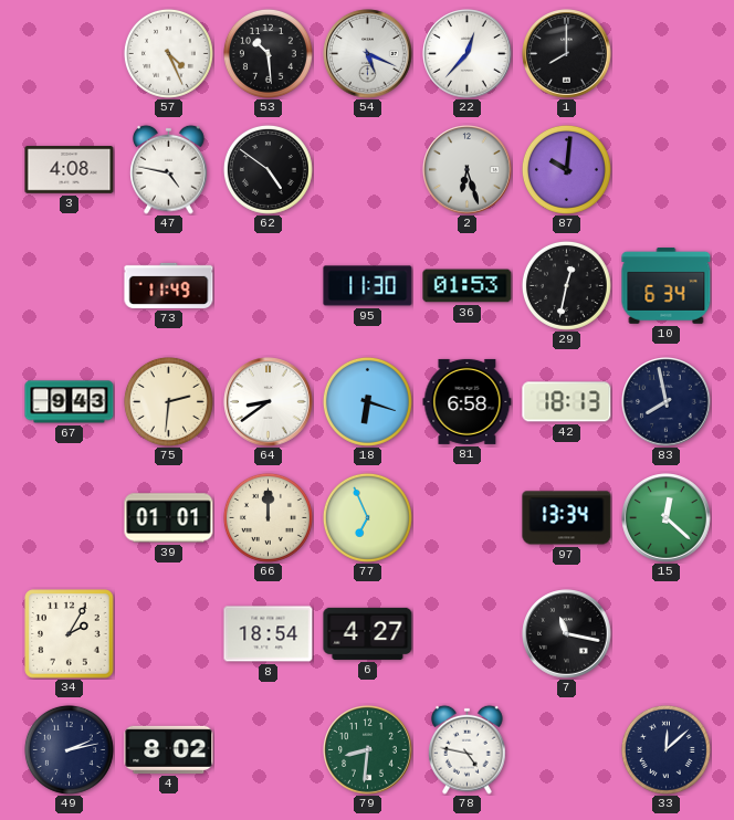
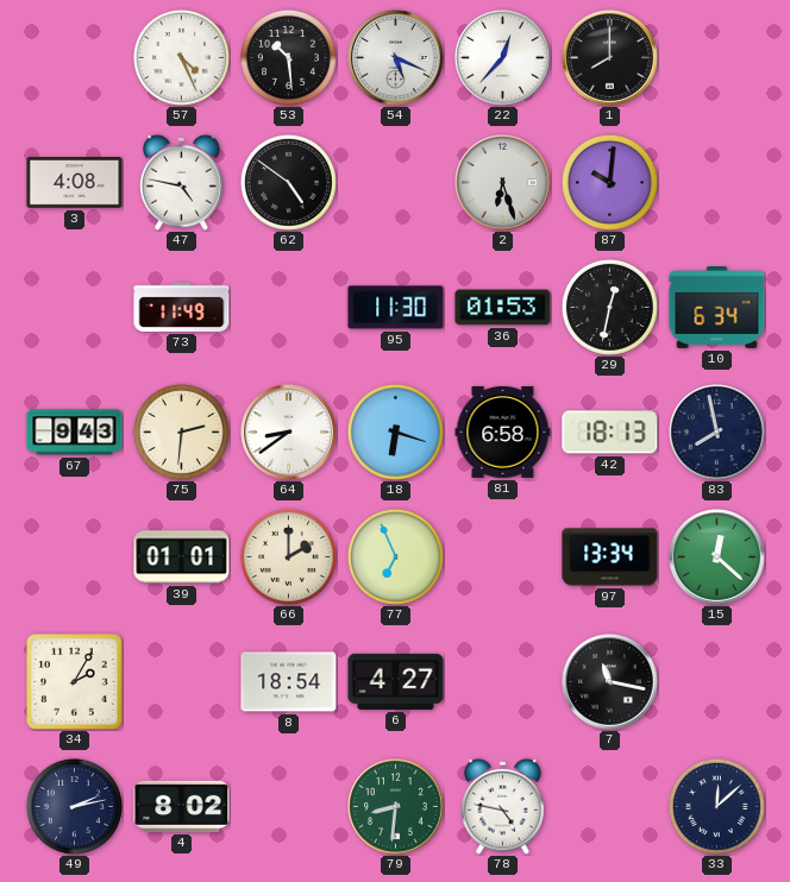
66: 12:00 -> 2:00
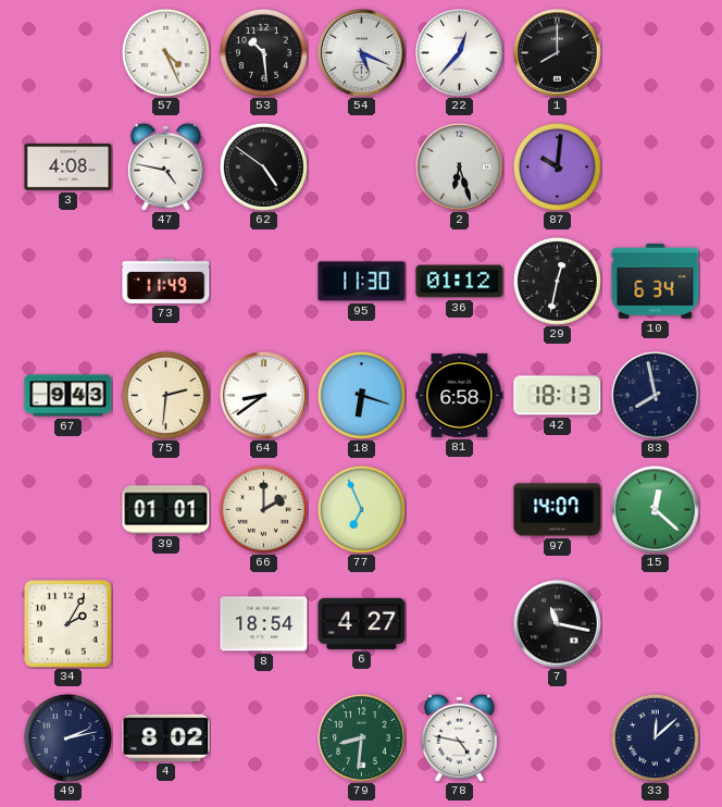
36: 01:53 -> 01:12
97: 13:34 -> 14:07
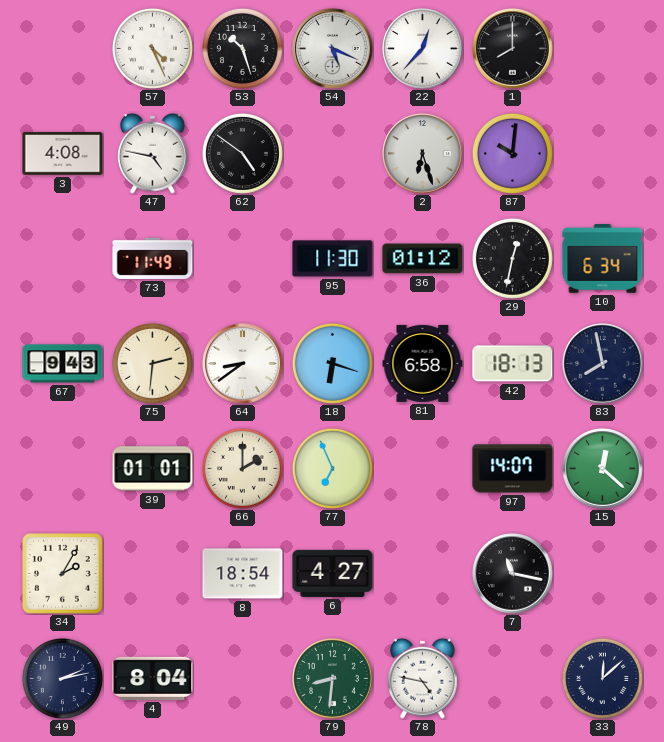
53: 10:29 -> 10:27
4: 8:02 -> 8:04
